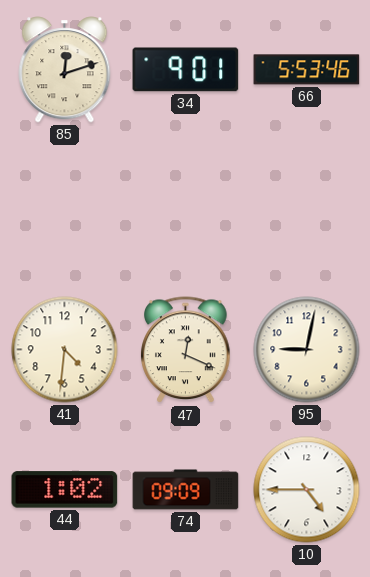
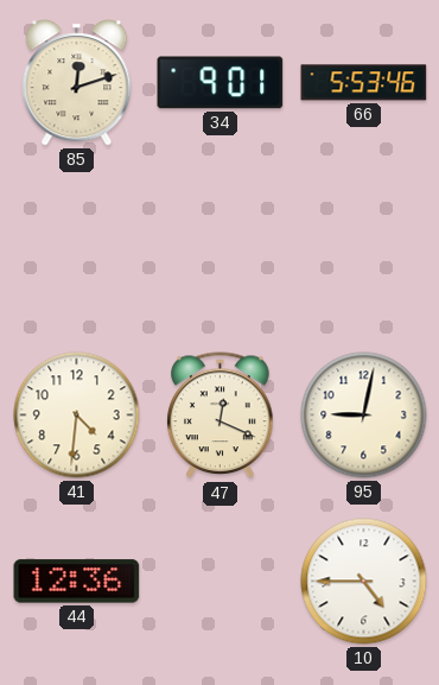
44: 1:02 -> 12:36
74: 09:09 -> none
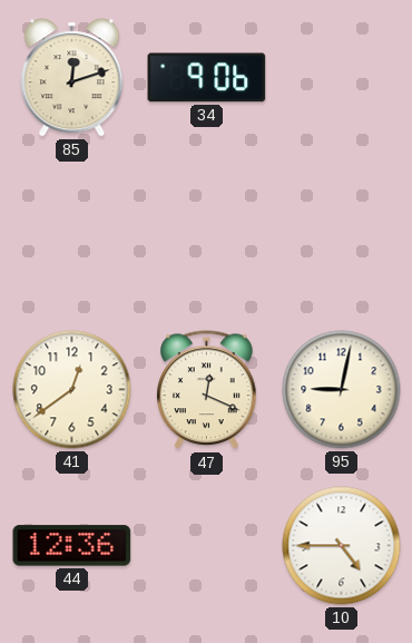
34: 9:01 -> 9:06
66: 5:53 -> none
41: 4:31 -> 12:39
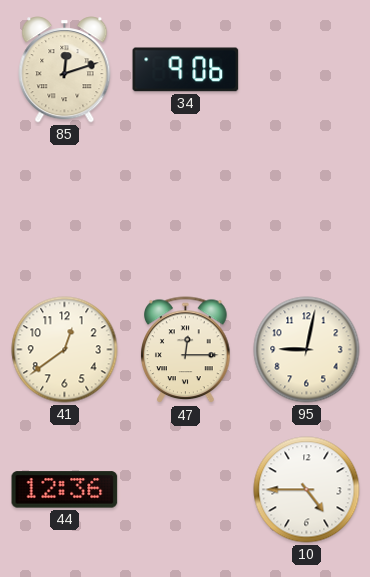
47: 12:19 -> 12:15
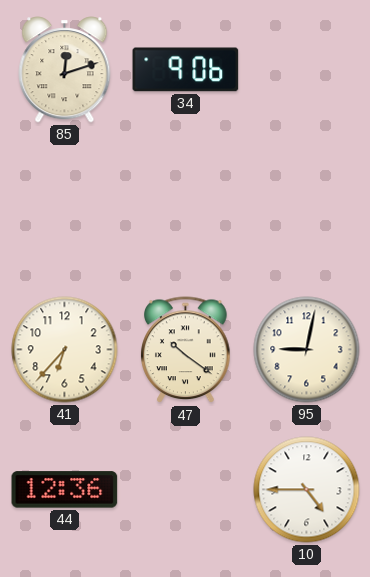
41: 12:39 -> 6:37
47: 12:15 -> 10:21
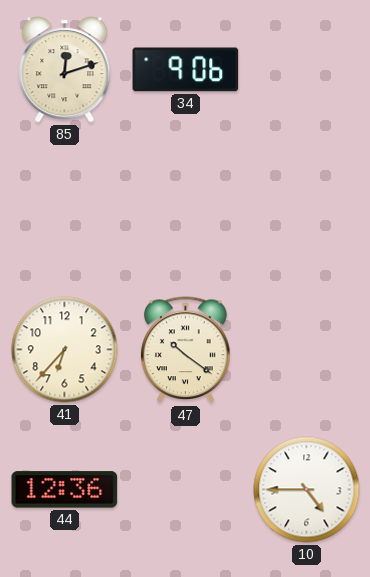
95: 9:02 -> none
